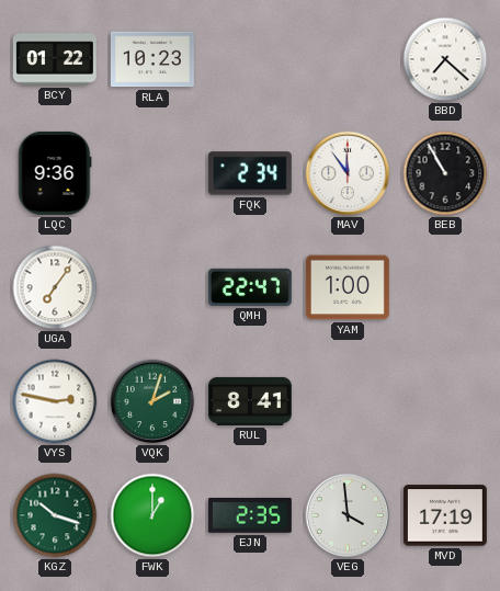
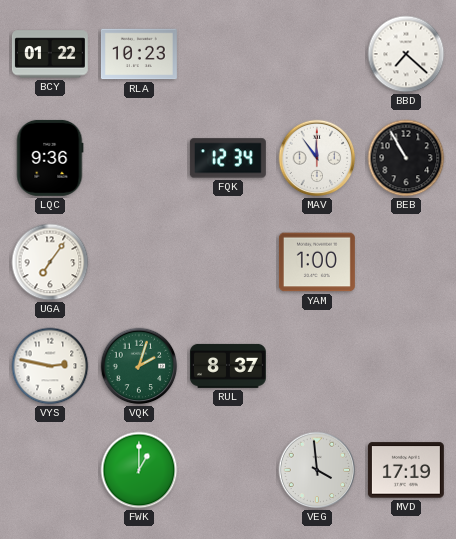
FQK: 2:34 -> 12:34
QMH: 22:47 -> none
RUL: 8:41 -> 8:37
KGZ: 10:18 -> none
EJN: 2:35 -> none
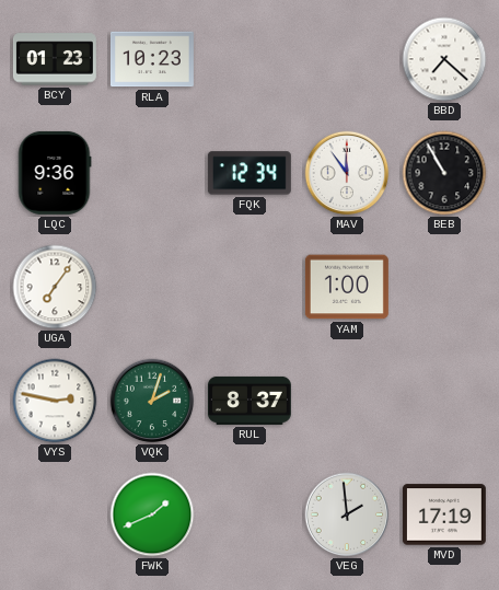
BCY: 01:22 -> 01:23
FWK: 1:00 -> 1:41
VEG: 3:59 -> 1:59
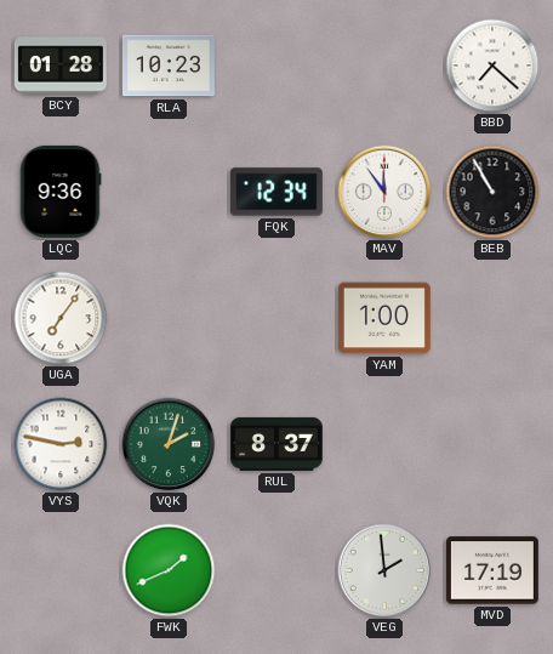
BCY: 01:23 -> 01:28
